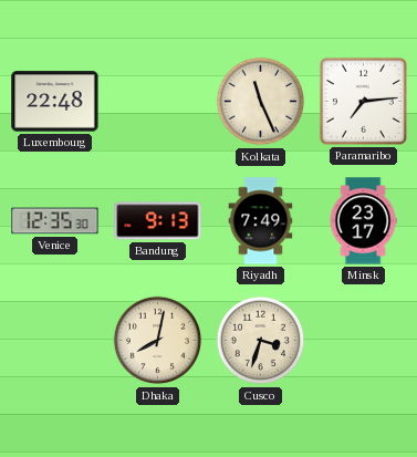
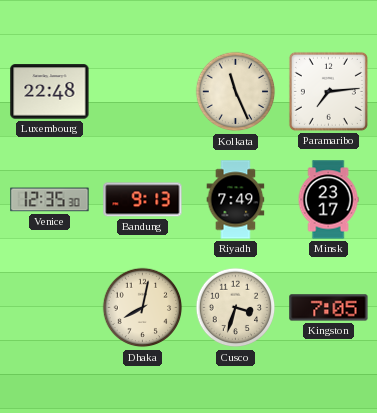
Kingston: none -> 7:05
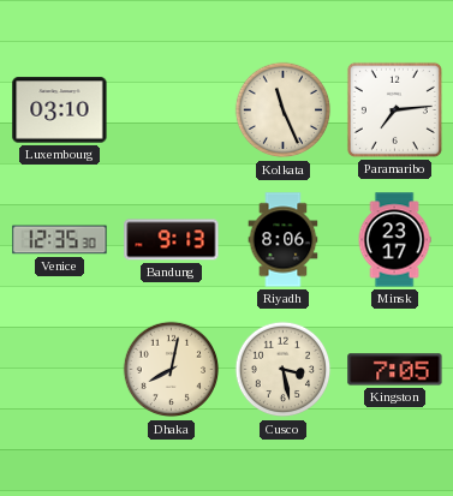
Luxembourg: 22:48 -> 03:10
Riyadh: 7:49 -> 8:06
Cusco: 3:33 -> 3:28
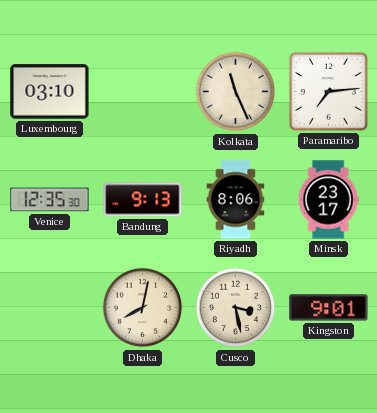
Kingston: 7:05 -> 9:01
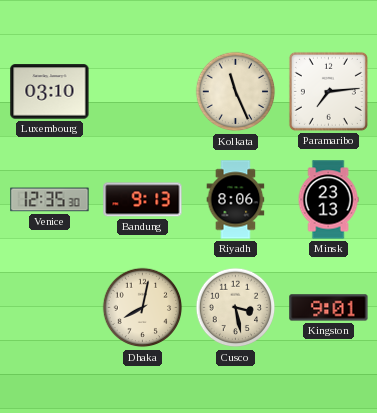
Minsk: 23:17 -> 23:13
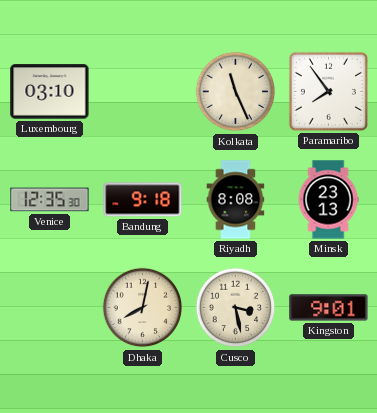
Paramaribo: 7:14 -> 7:54
Bandung: 9:13 -> 9:18
Riyadh: 8:06 -> 8:08
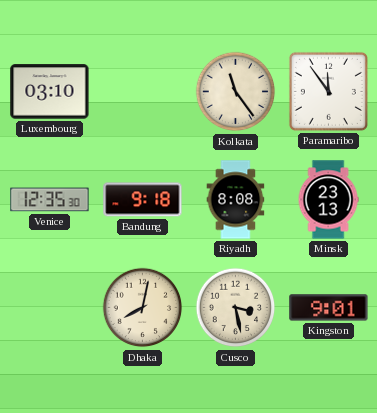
Kolkata: 11:26 -> 11:24
Paramaribo: 7:54 -> 11:54
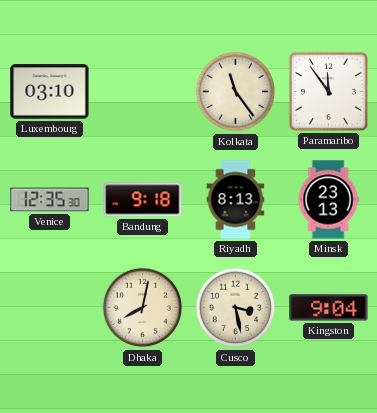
Riyadh: 8:08 -> 8:13
Kingston: 9:01 -> 9:04
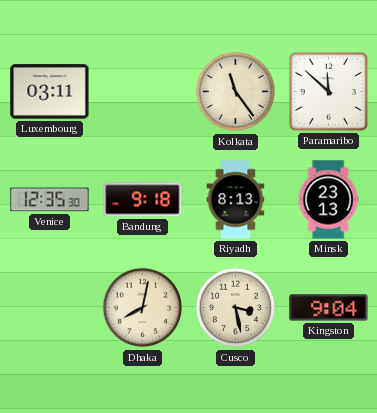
Luxembourg: 03:10 -> 03:11
Paramaribo: 11:54 -> 11:52
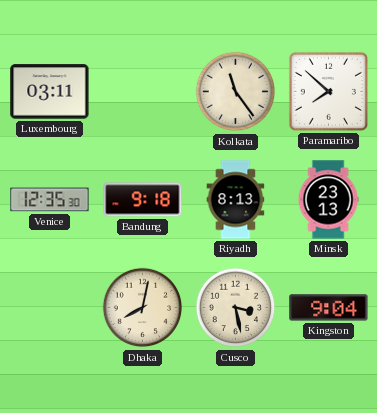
Paramaribo: 11:52 -> 7:52
